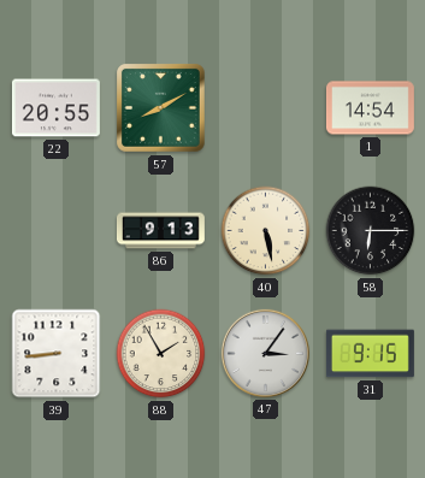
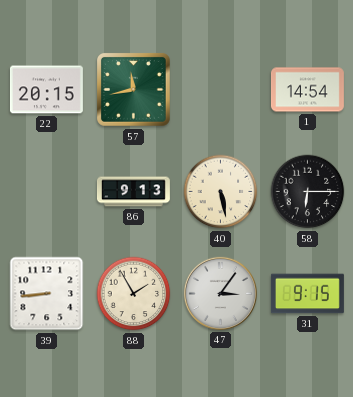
22: 20:55 -> 20:15
57: 8:10 -> 11:43
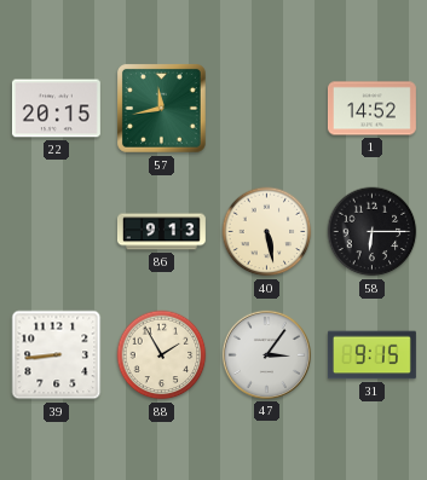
1: 14:54 -> 14:52
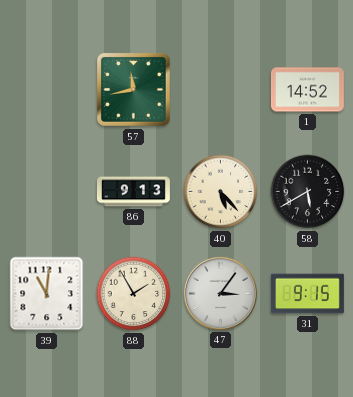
22: 20:15 -> none
40: 5:28 -> 5:23
58: 6:15 -> 5:40
39: 8:44 -> 11:01
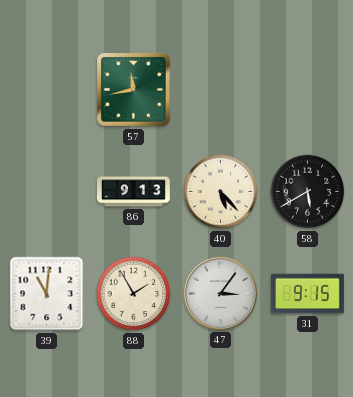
1: 14:52 -> none
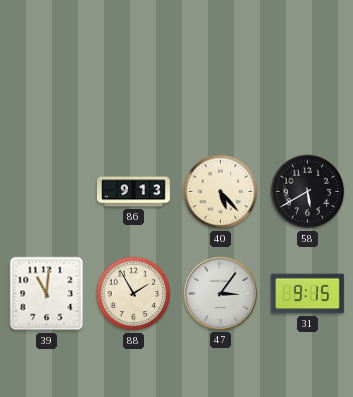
57: 11:43 -> none
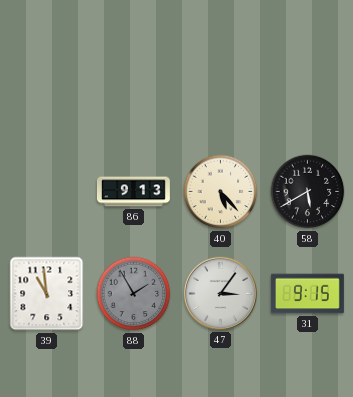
39: 11:01 -> 10:59
88 dial: cream -> grey
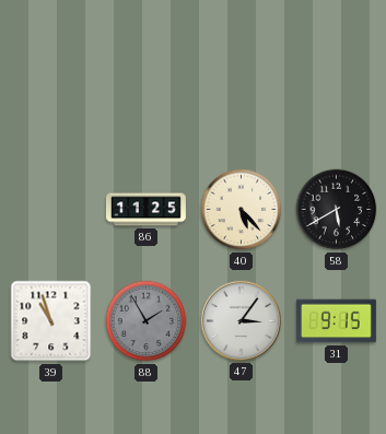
86: 9:13 -> 11:25
39: 10:59 -> 10:57
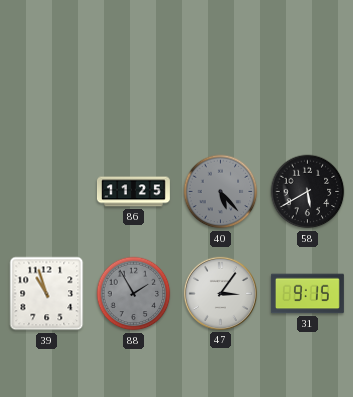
40 dial: cream -> grey
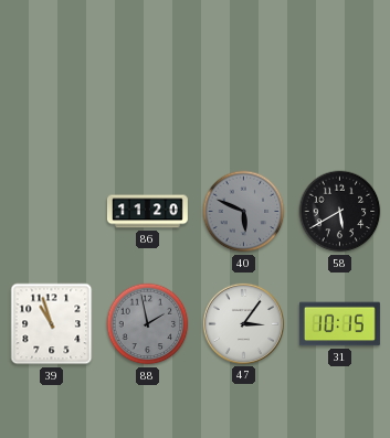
86: 11:25 -> 11:20
40: 5:23 -> 5:49
88: 1:55 -> 1:58
31: 9:15 -> 10:15
